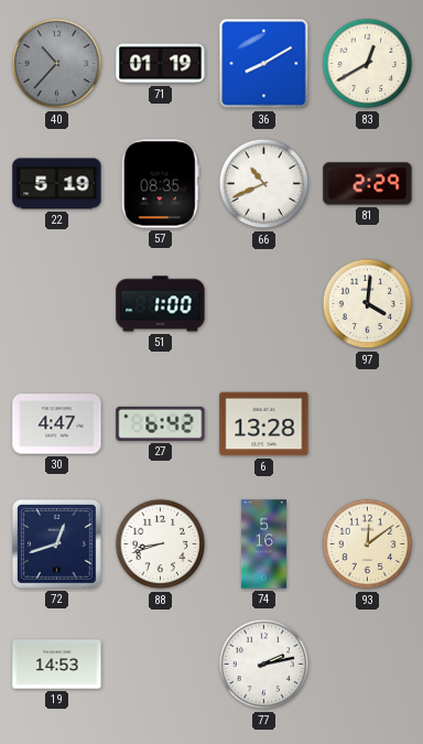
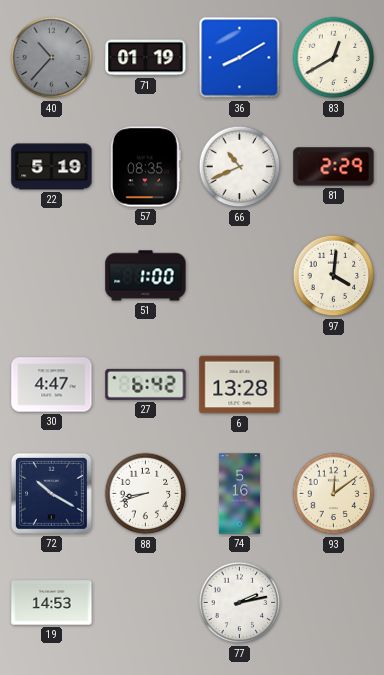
72: 12:42 -> 10:20
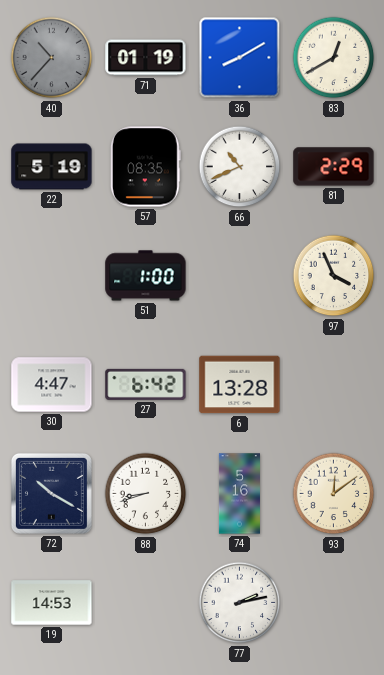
97: 4:01 -> 3:56
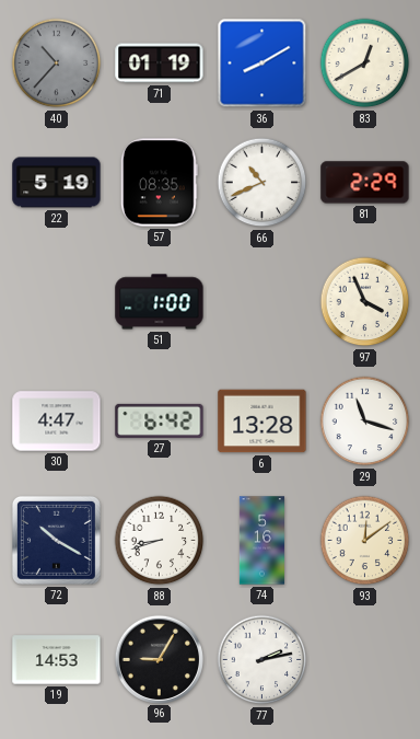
29: none -> 11:18
96: none -> 9:05
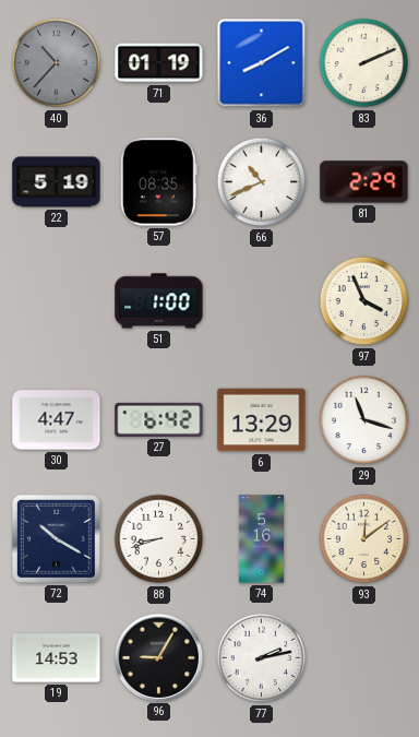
83: 12:40 -> 2:11
6: 13:28 -> 13:29
